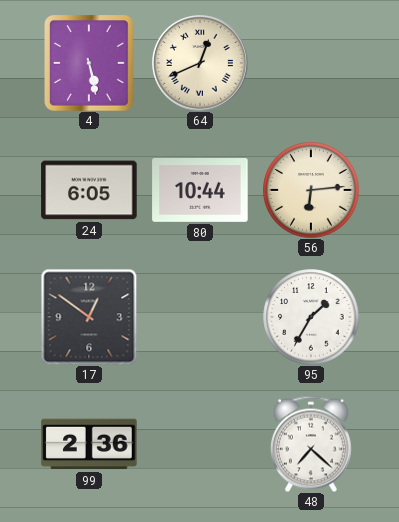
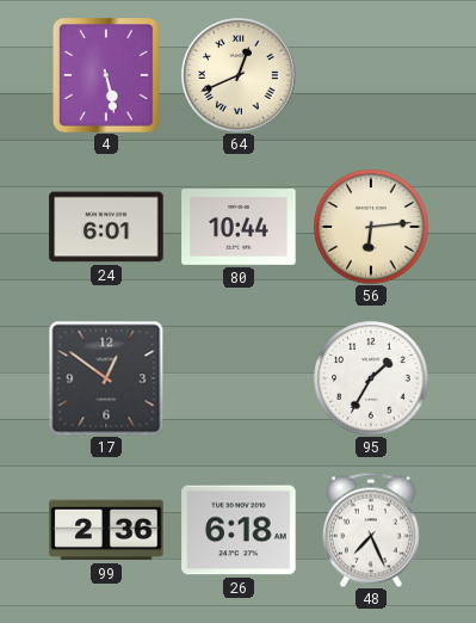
24: 6:05 -> 6:01
26: none -> 6:18
48: 7:22 -> 7:26
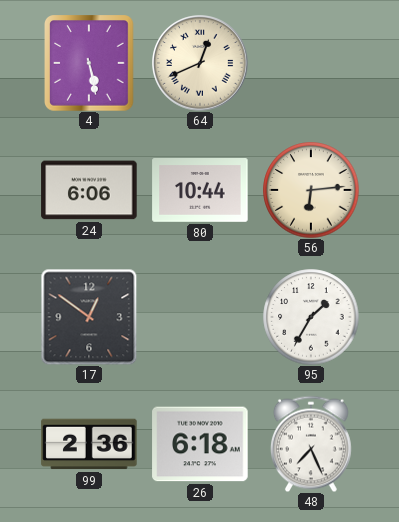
24: 6:01 -> 6:06
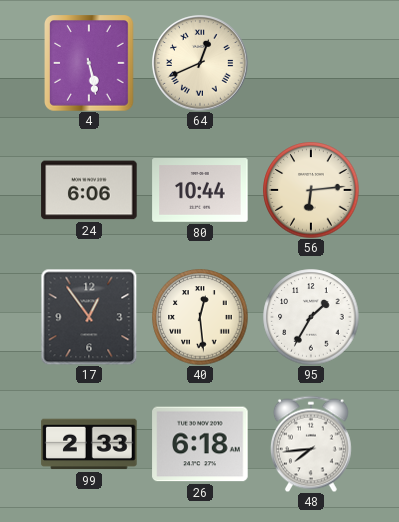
17: 12:51 -> 12:54
40: none -> 12:29
99: 2:36 -> 2:33
48: 7:26 -> 7:44
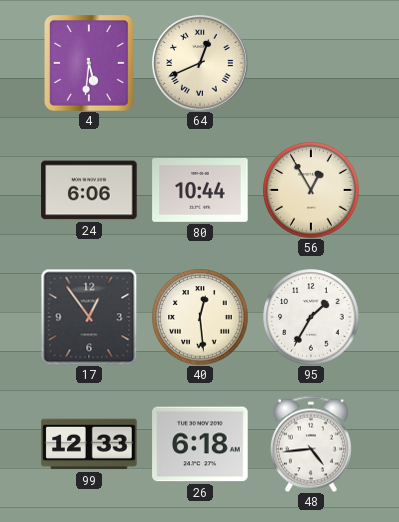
4: 5:28 -> 5:31
56: 6:14 -> 12:55
99: 2:33 -> 12:33
48: 7:44 -> 4:44
